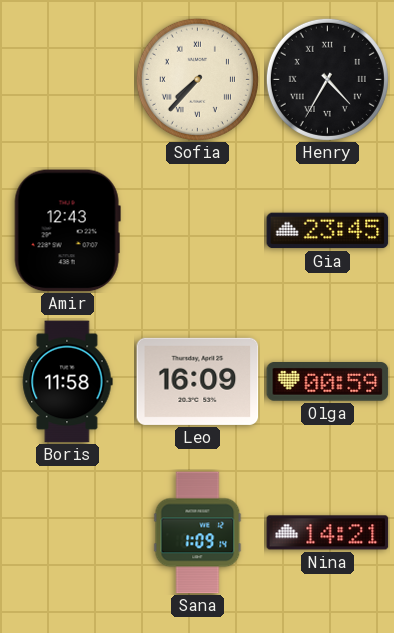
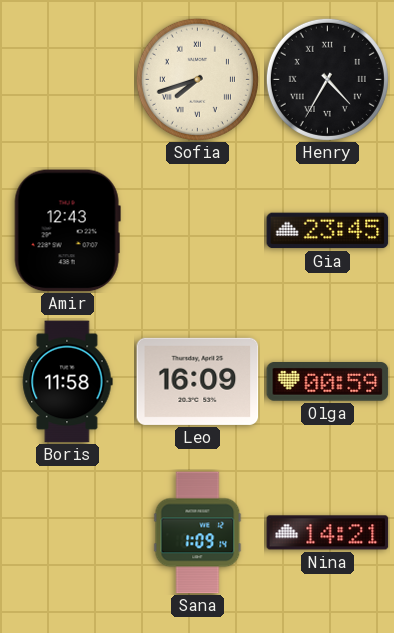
Sofia: 7:37 -> 7:42
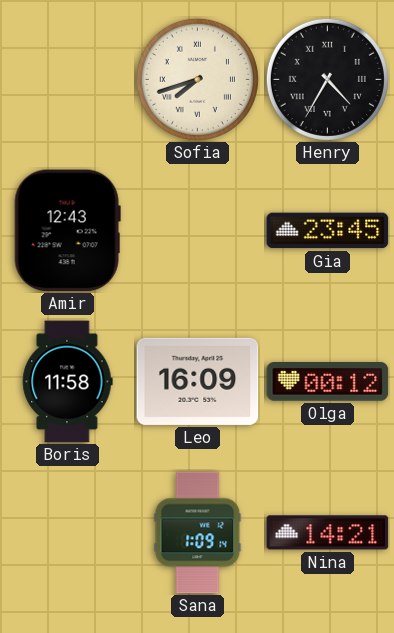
Olga: 00:59 -> 00:12
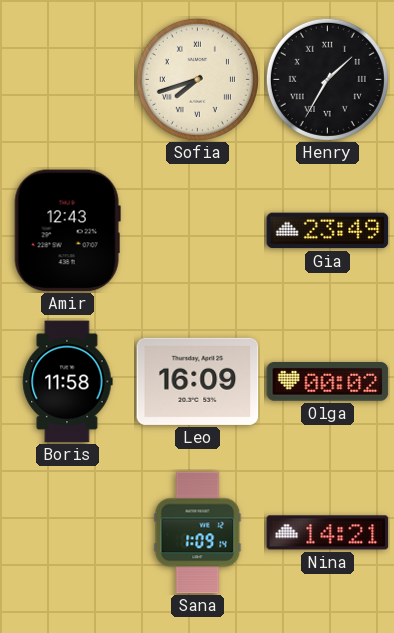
Henry: 4:35 -> 1:35
Gia: 23:45 -> 23:49
Olga: 00:12 -> 00:02
